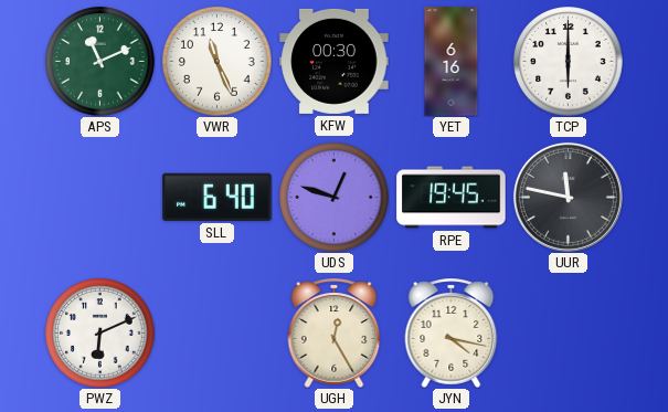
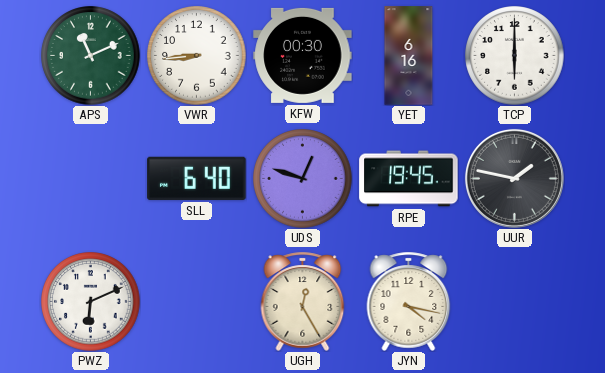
VWR: 11:26 -> 8:44
UUR: 11:47 -> 1:47
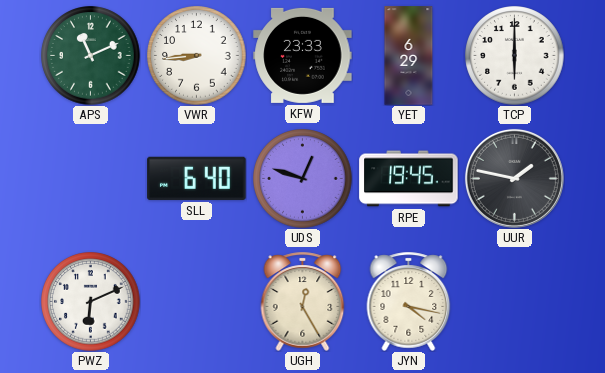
KFW: 00:30 -> 23:33
YET: 6:16 -> 6:29
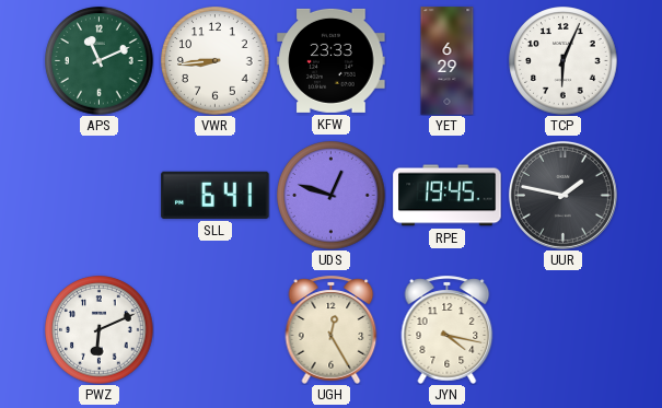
TCP: 6:00 -> 6:04
SLL: 6:40 -> 6:41
